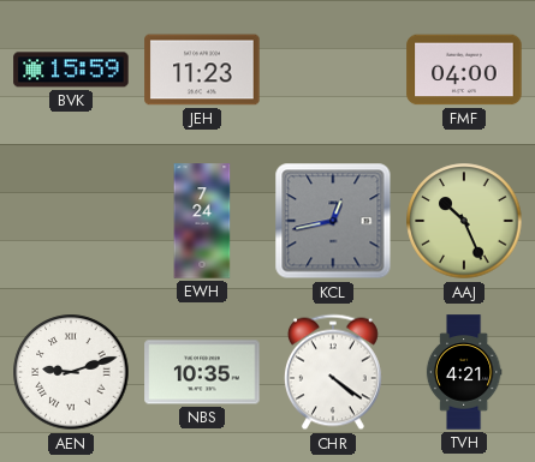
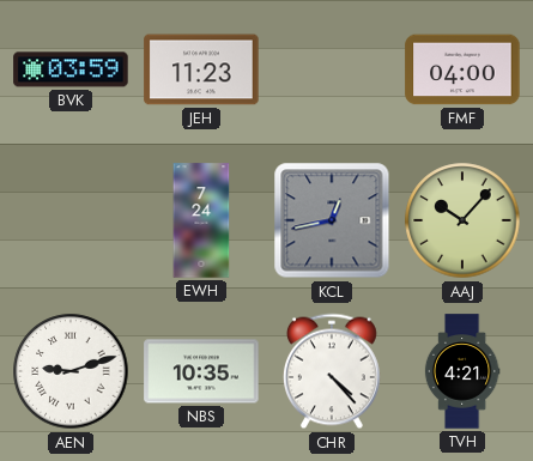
BVK: 15:59 -> 03:59
AAJ: 10:26 -> 10:07
CHR: 4:21 -> 4:23
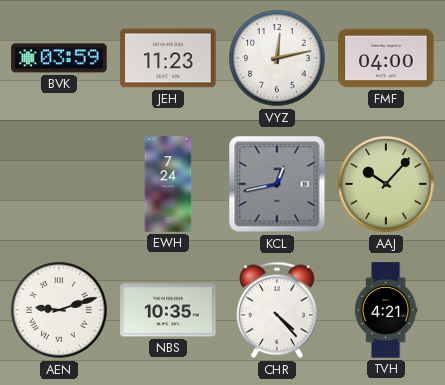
VYZ: none -> 12:13
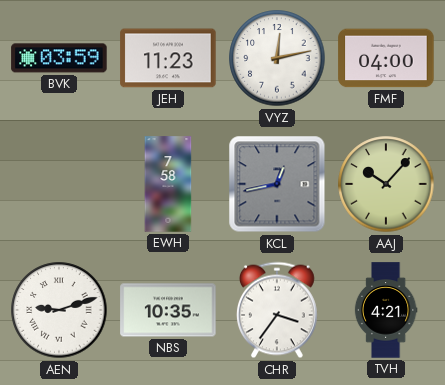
EWH: 7:24 -> 7:58
CHR: 4:23 -> 3:36
